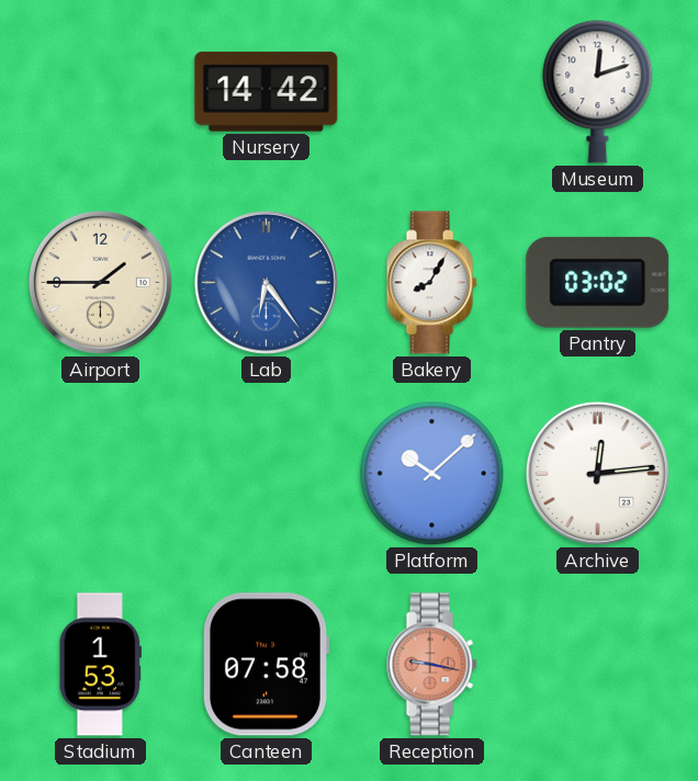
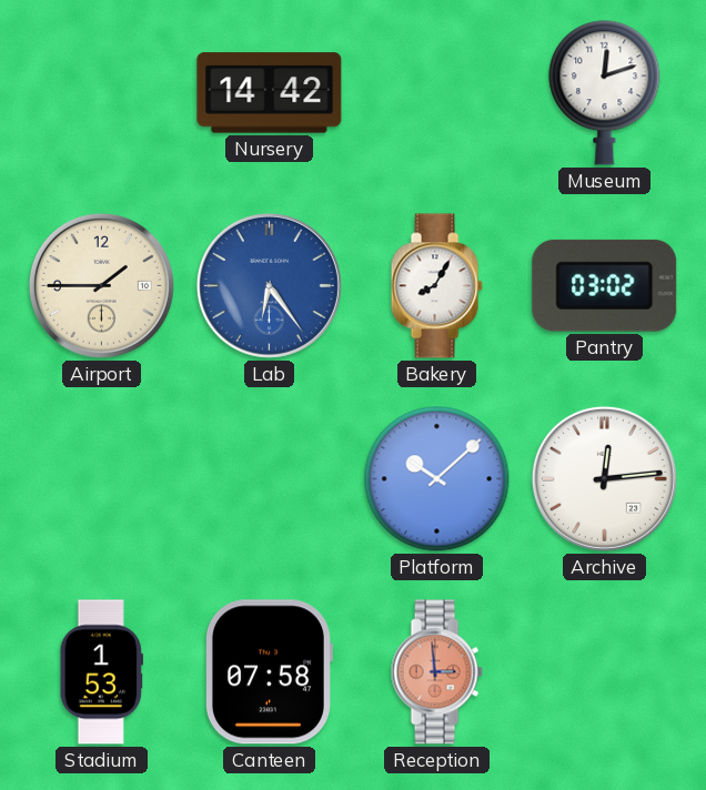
Reception: 9:17 -> 2:59
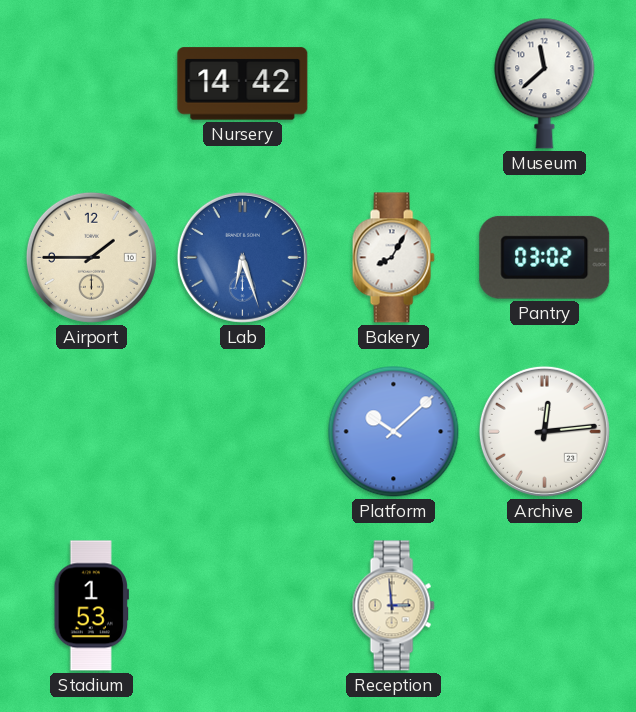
Museum: 12:12 -> 11:38
Lab: 6:24 -> 6:27
Canteen: 07:58 -> none
Reception dial: salmon -> cream
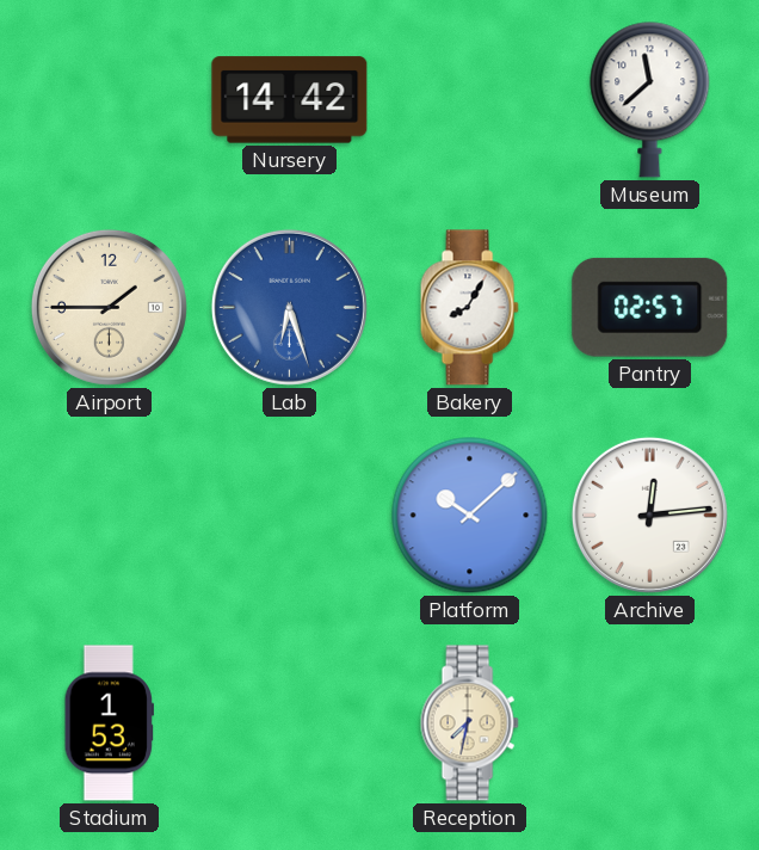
Pantry: 03:02 -> 02:57
Reception: 2:59 -> 7:32
